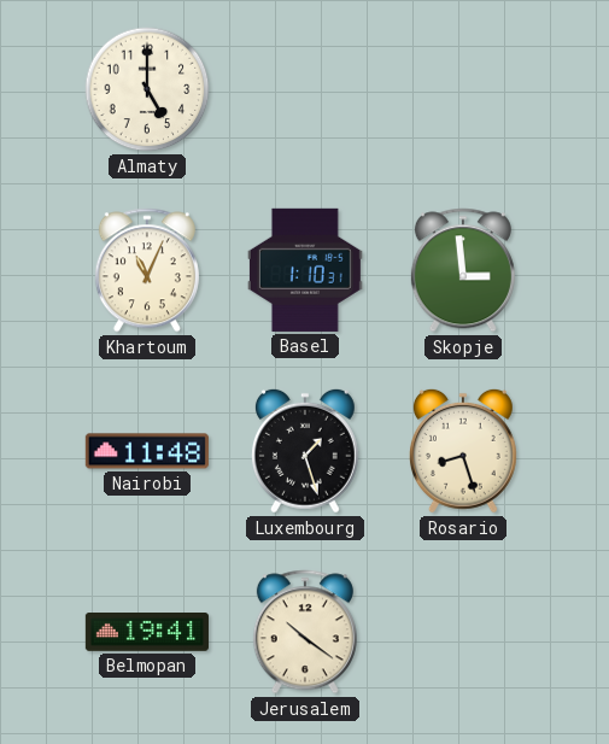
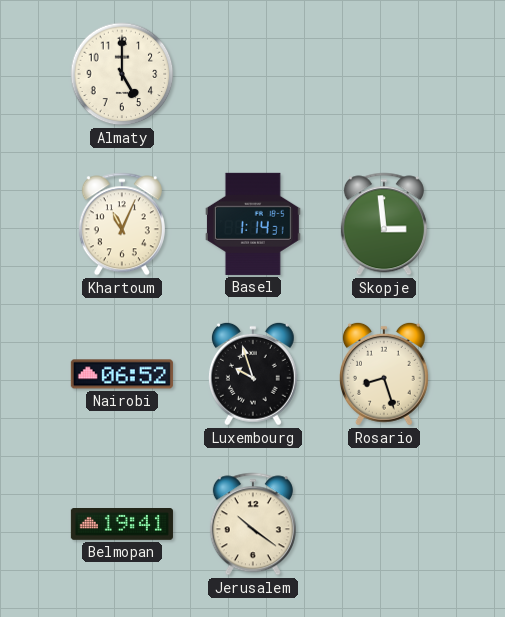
Basel: 1:10 -> 1:14
Nairobi: 11:48 -> 06:52
Luxembourg: 1:27 -> 9:57
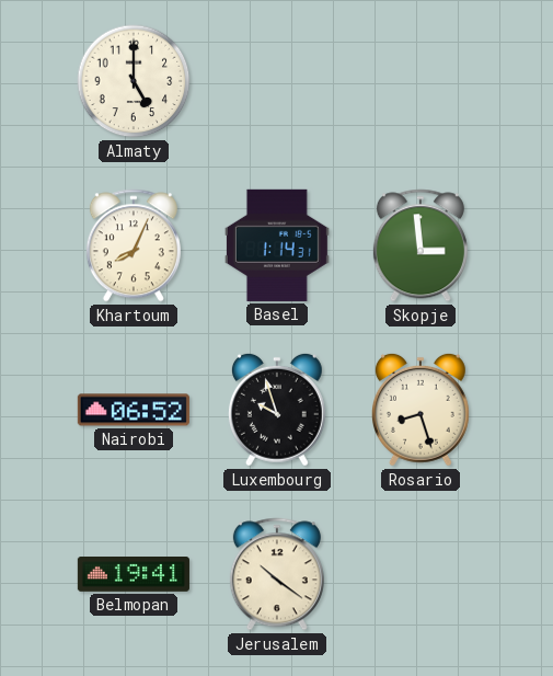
Khartoum: 11:04 -> 8:04
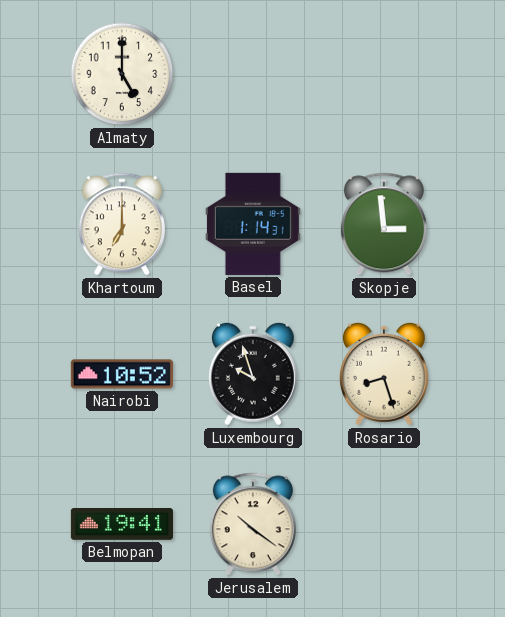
Khartoum: 8:04 -> 7:00
Nairobi: 06:52 -> 10:52
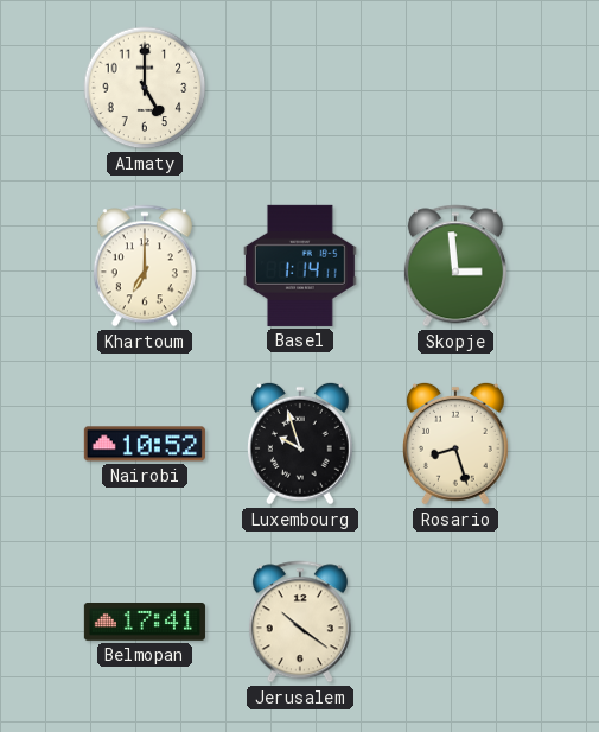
Basel: 1:14:31 -> 1:14:11
Belmopan: 19:41 -> 17:41
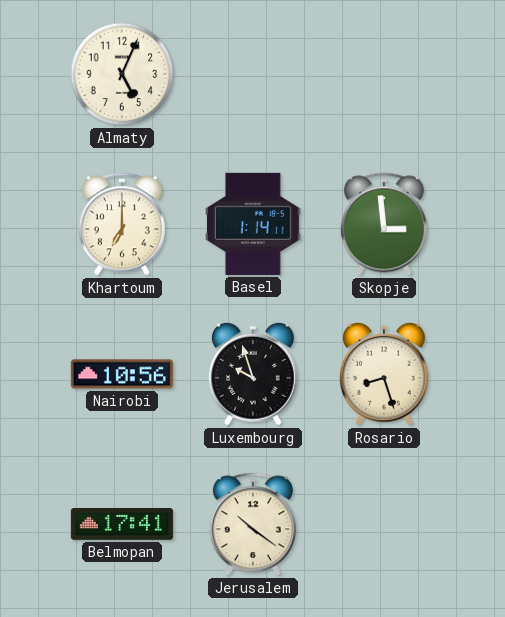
Almaty: 5:00 -> 5:04
Nairobi: 10:52 -> 10:56
